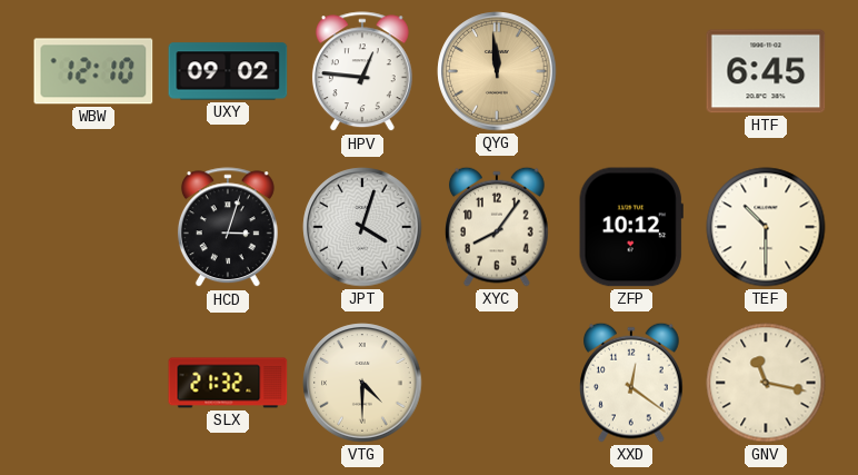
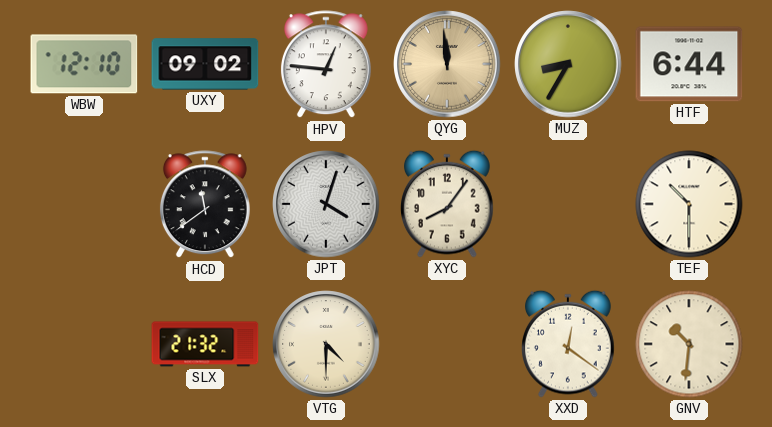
MUZ: none -> 8:35
HTF: 6:45 -> 6:44
HCD: 3:03 -> 11:39
ZFP: 10:12 -> none
GNV: 11:17 -> 10:31
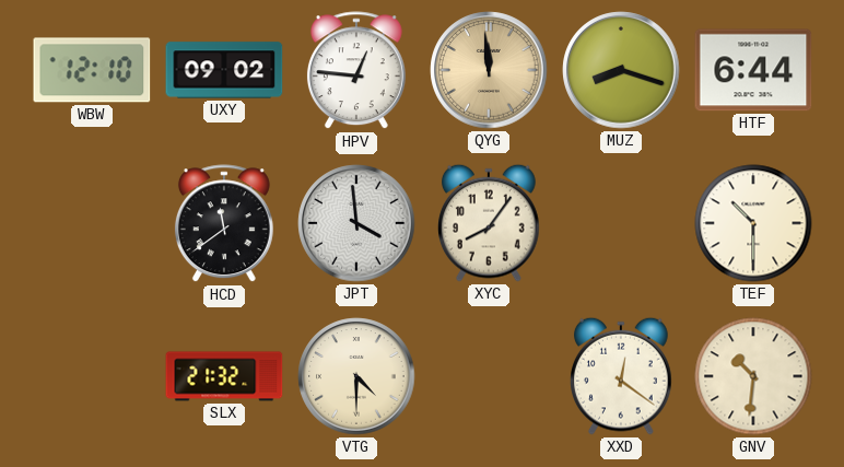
MUZ: 8:35 -> 8:18
JPT: 4:03 -> 3:59
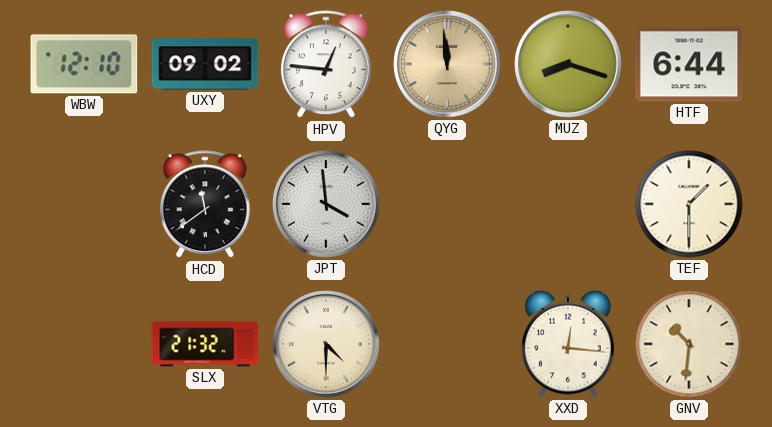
XYC: 8:06 -> none
TEF: 10:30 -> 1:30
XXD: 12:21 -> 12:16
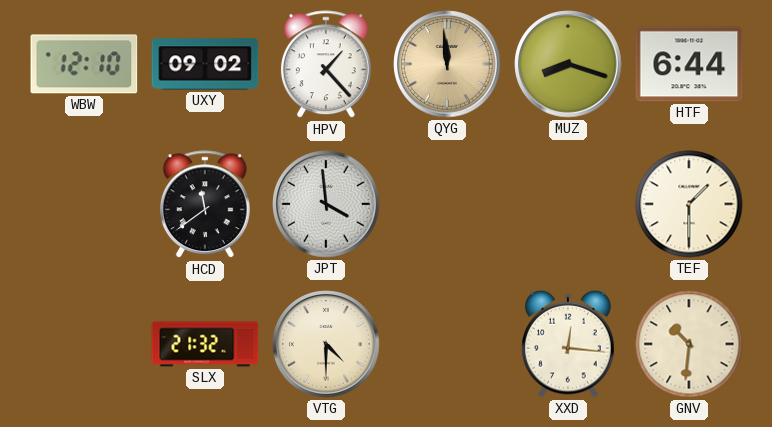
HPV: 12:46 -> 1:23
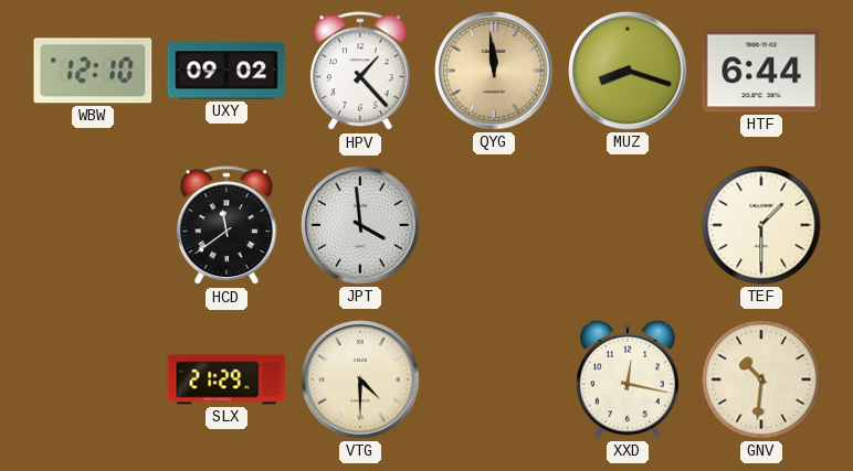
SLX: 21:32 -> 21:29
XXD: 12:16 -> 12:17
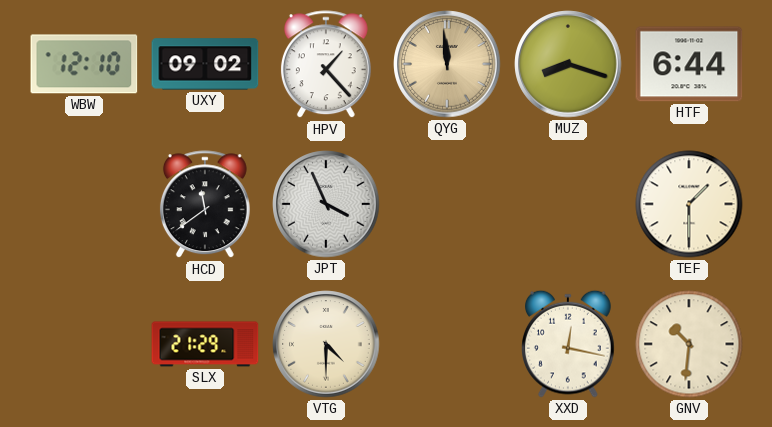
JPT: 3:59 -> 3:56
